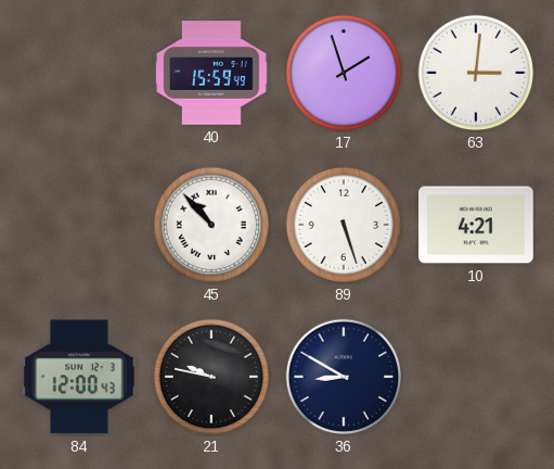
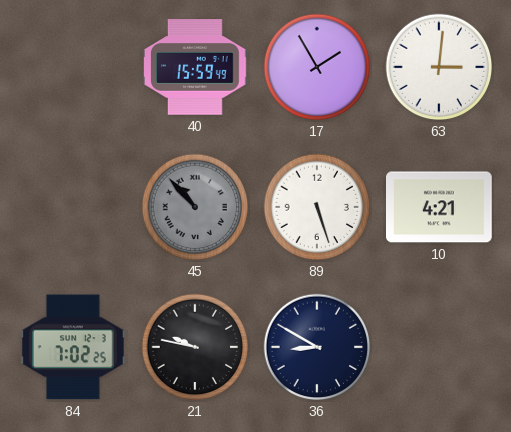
17: 1:57 -> 1:55
45 dial: white -> grey
84: 12:00 -> 7:02
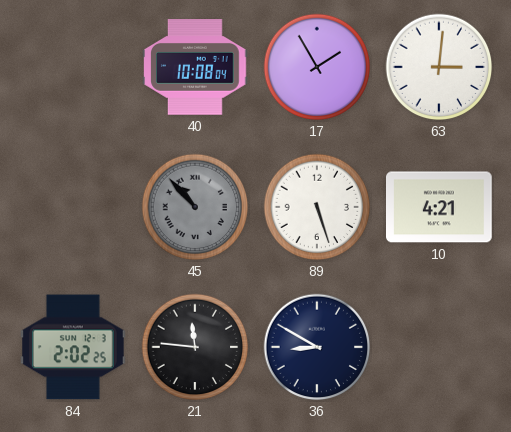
40: 15:59 -> 10:08
84: 7:02 -> 2:02
21: 9:47 -> 11:46
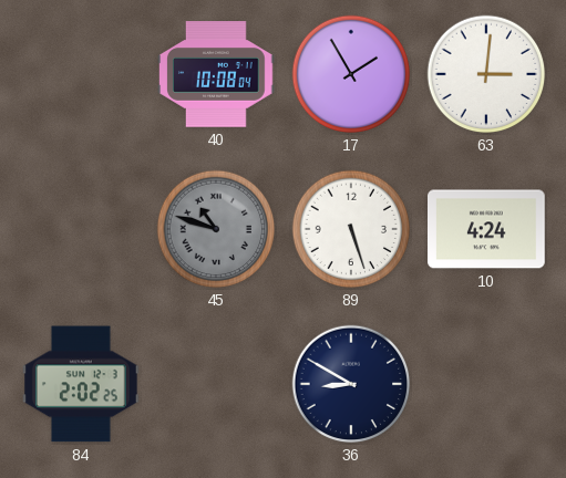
45: 10:53 -> 10:48
10: 4:21 -> 4:24
21: 11:46 -> none
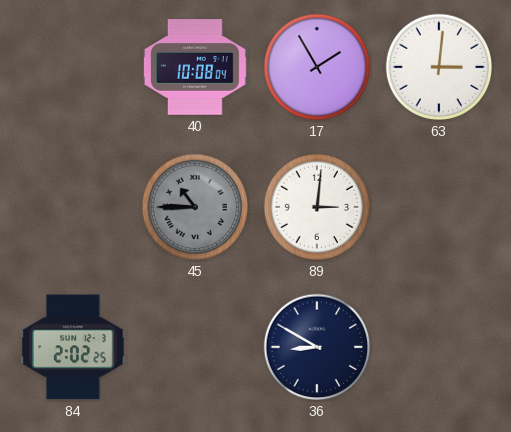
45: 10:48 -> 10:45
89: 5:27 -> 3:01
10: 4:24 -> none
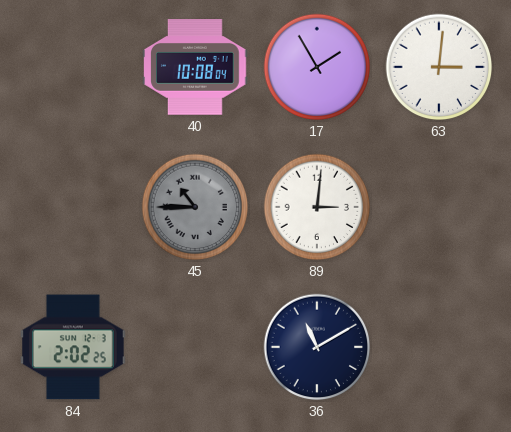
36: 8:50 -> 11:10
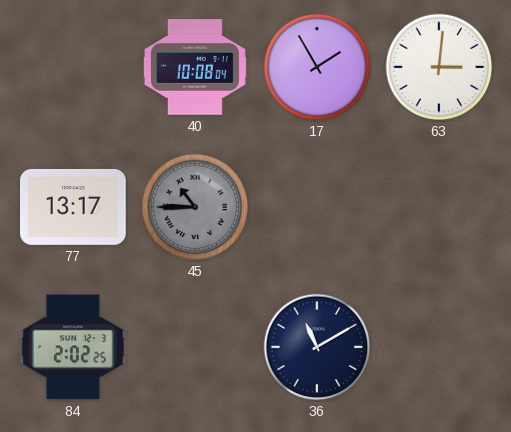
77: none -> 13:17
89: 3:01 -> none
